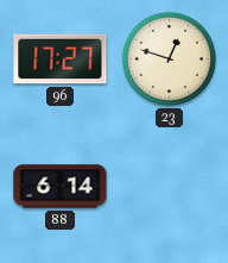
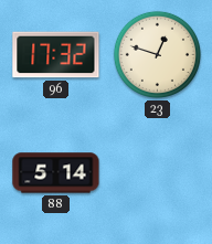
96: 17:27 -> 17:32
88: 6:14 -> 5:14
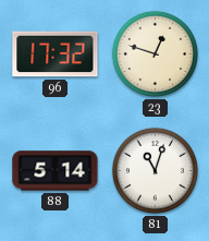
81: none -> 11:03
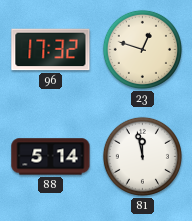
81: 11:03 -> 11:58
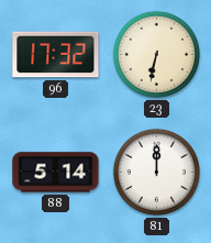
23: 12:48 -> 6:32
81: 11:58 -> 12:00
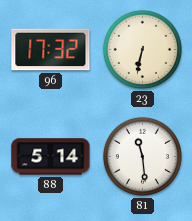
81: 12:00 -> 11:29
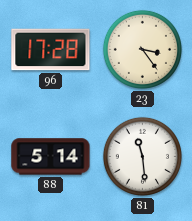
96: 17:32 -> 17:28
23: 6:32 -> 3:24
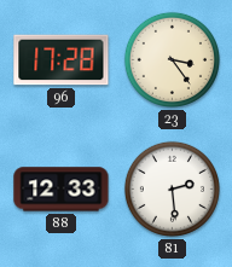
88: 5:14 -> 12:33
81: 11:29 -> 2:29
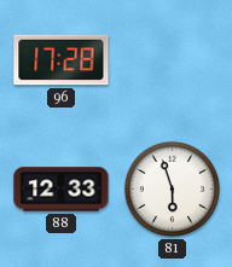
23: 3:24 -> none
81: 2:29 -> 5:57
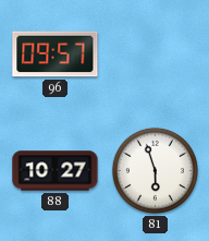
96: 17:28 -> 09:57
88: 12:33 -> 10:27
